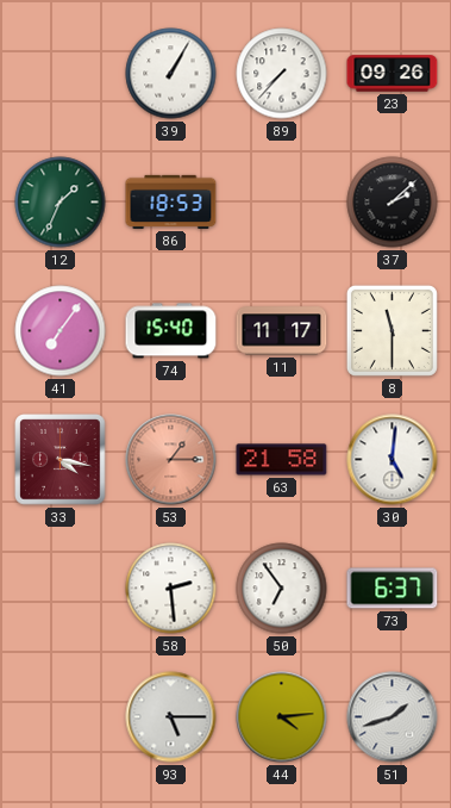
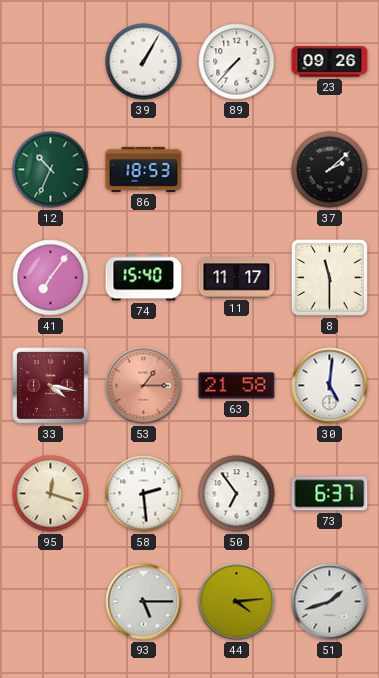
12: 1:34 -> 10:34
95: none -> 12:18
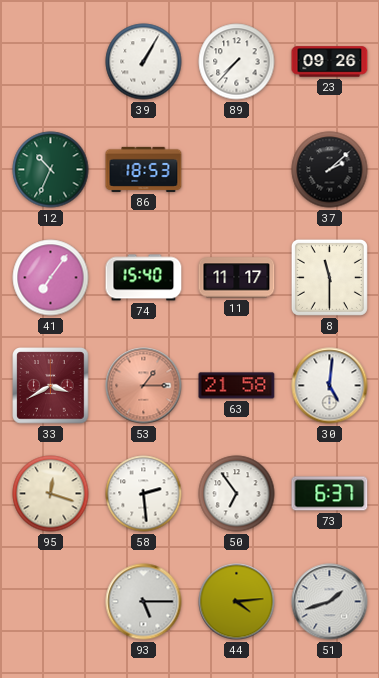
33: 4:17 -> 3:40
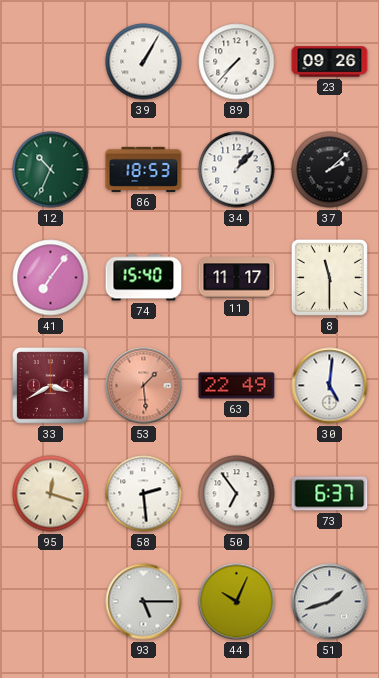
34: none -> 1:07
53: 1:15 -> 1:29
63: 21:58 -> 22:49
44: 4:14 -> 10:04
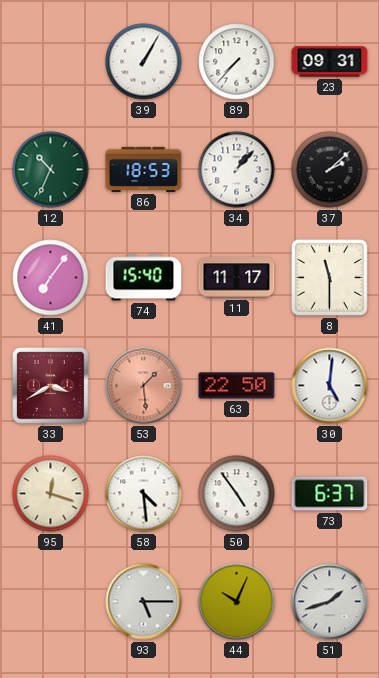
23: 09:26 -> 09:31
63: 22:49 -> 22:50
58: 2:29 -> 4:29
50: 6:54 -> 4:54
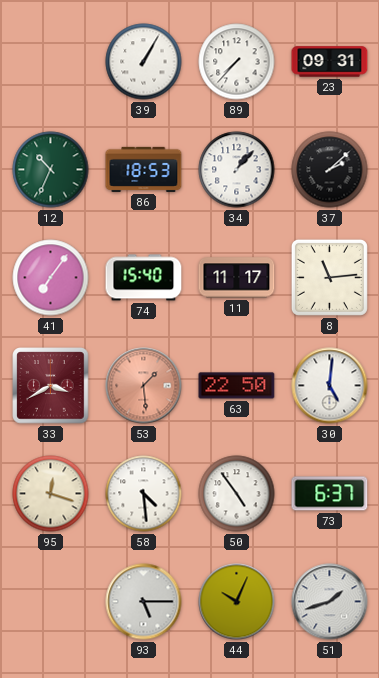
8: 11:30 -> 11:14
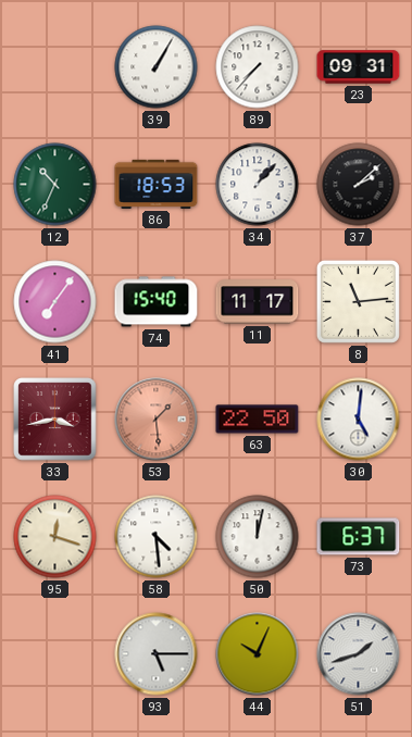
33: 3:40 -> 3:43
50: 4:54 -> 12:02
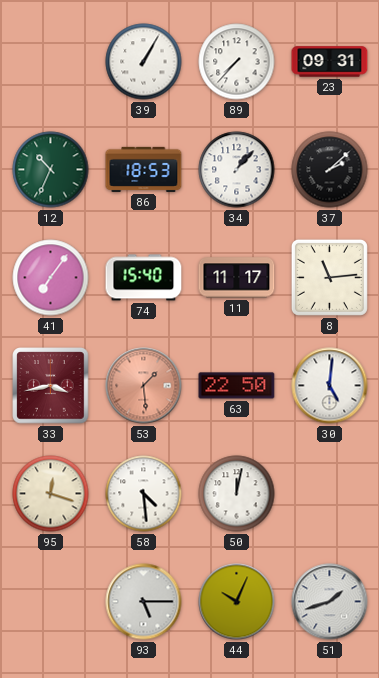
73: 6:37 -> none
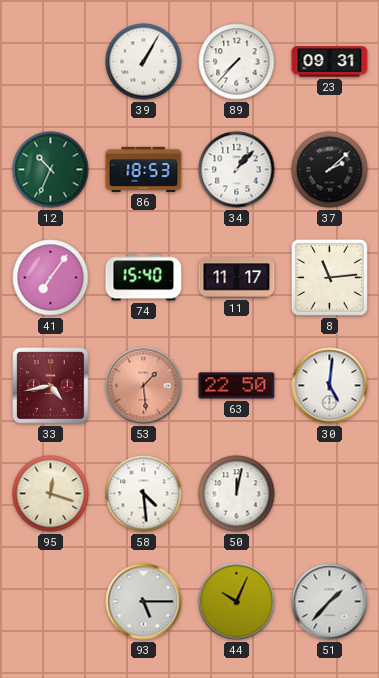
33: 3:43 -> 4:43
51: 1:42 -> 1:37
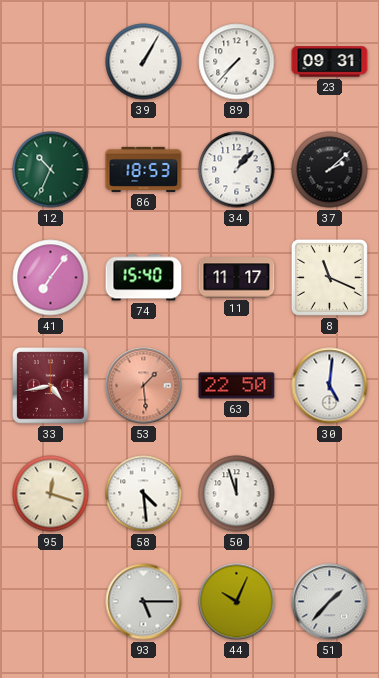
8: 11:14 -> 11:19
50: 12:02 -> 11:57
